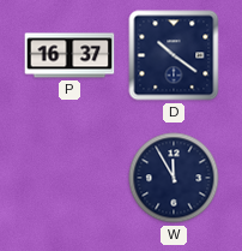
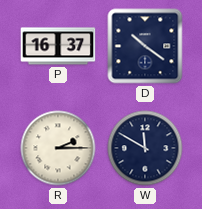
R: none -> 2:15
W: 11:55 -> 11:50
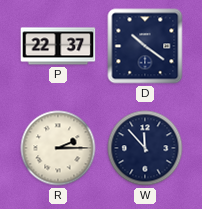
P: 16:37 -> 22:37
W: 11:50 -> 11:53
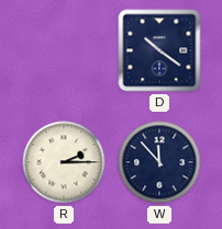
P: 22:37 -> none
